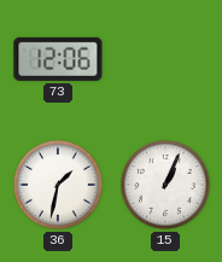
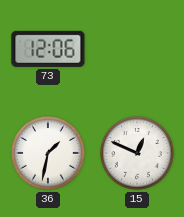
15: 1:04 -> 12:49
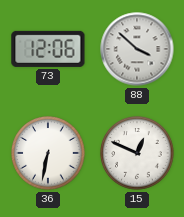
88: none -> 3:52
36: 1:32 -> 6:32
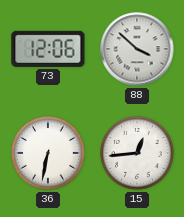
15: 12:49 -> 12:44
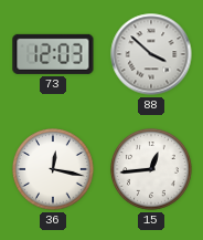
73: 12:06 -> 12:03
36: 6:32 -> 12:17
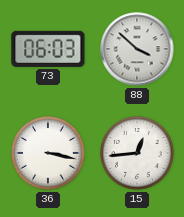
73: 12:03 -> 06:03
36: 12:17 -> 3:17
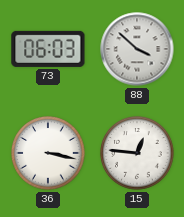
15: 12:44 -> 12:46
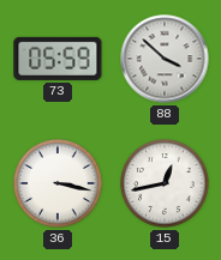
73: 06:03 -> 05:59
15: 12:46 -> 12:43
